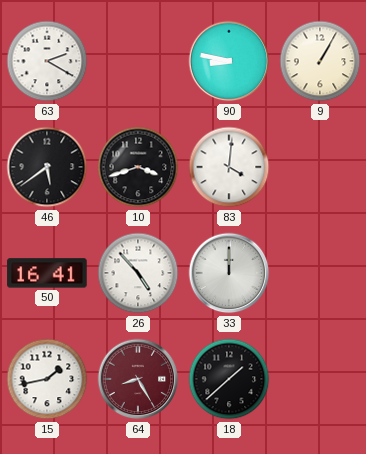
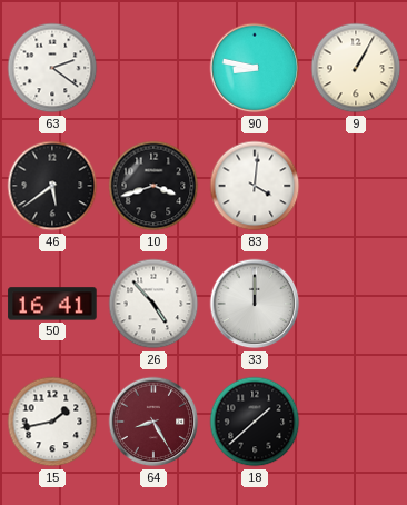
63: 2:20 -> 2:21
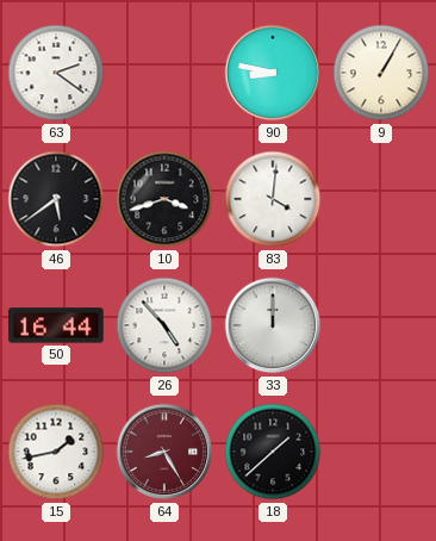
50: 16:41 -> 16:44
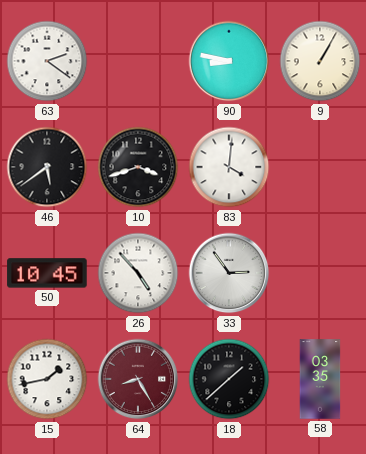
50: 16:44 -> 10:45
33: 12:00 -> 2:54
58: none -> 03:35
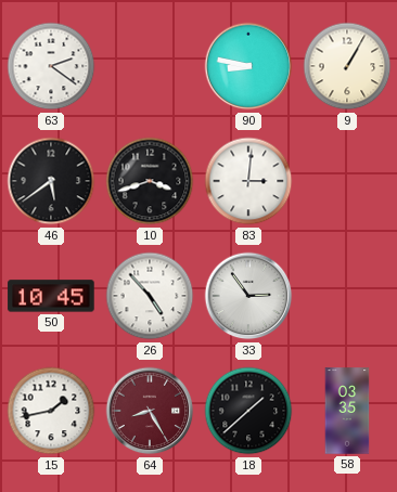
83: 4:01 -> 3:01
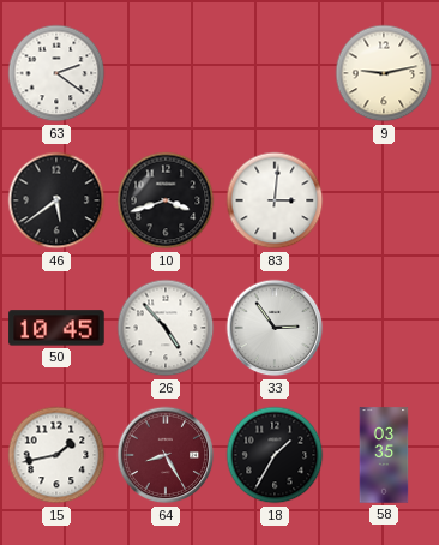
90: 8:47 -> none
9: 1:05 -> 9:13
18: 1:38 -> 1:35
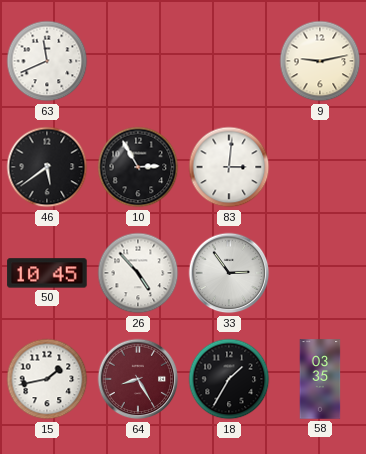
63: 2:21 -> 11:41
10: 3:42 -> 2:55
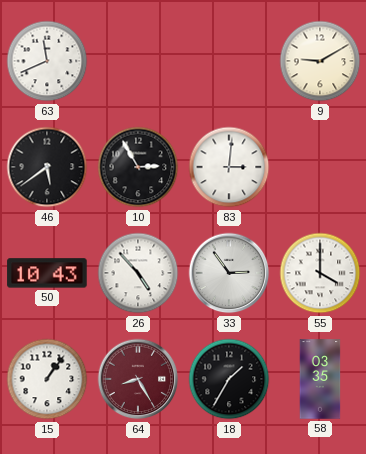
9: 9:13 -> 9:10
50: 10:45 -> 10:43
55: none -> 4:00
15: 1:43 -> 1:06
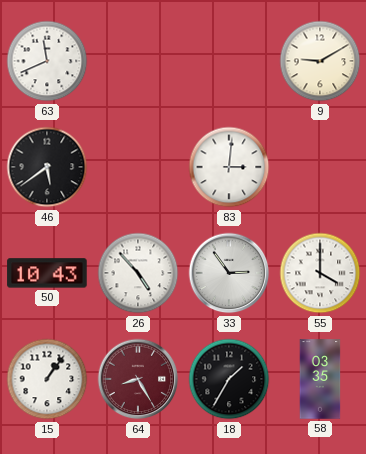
10: 2:55 -> none
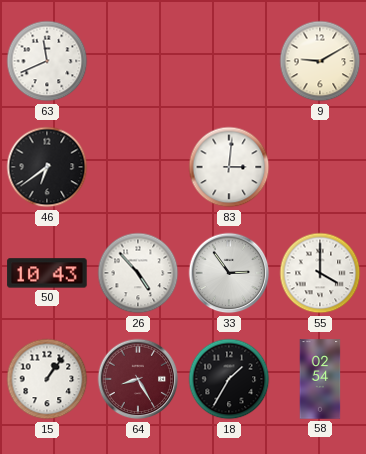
46: 5:39 -> 6:39
58: 03:35 -> 02:54
